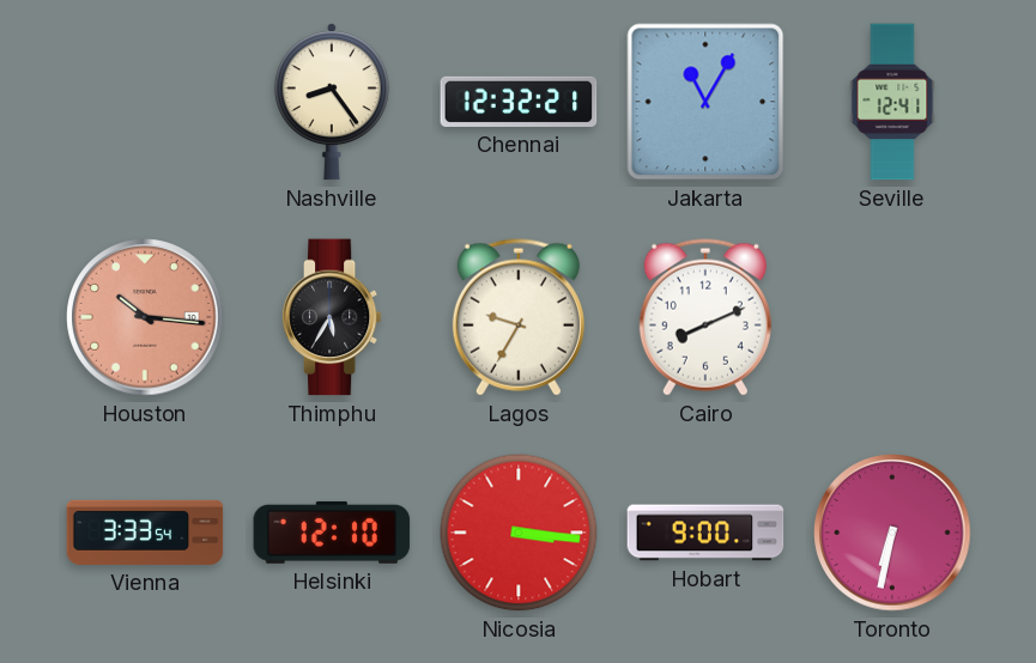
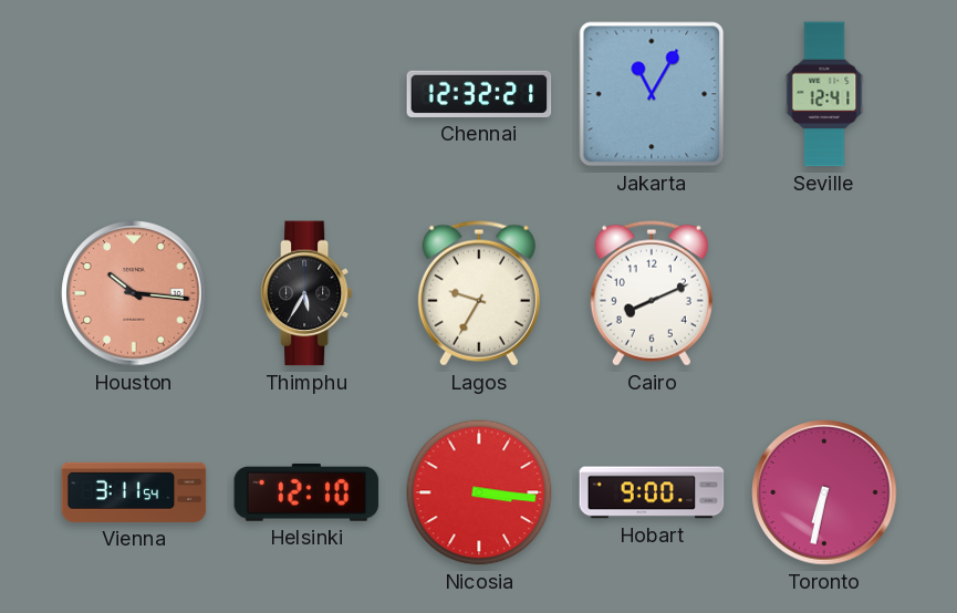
Nashville: 8:24 -> none
Vienna: 3:33 -> 3:11
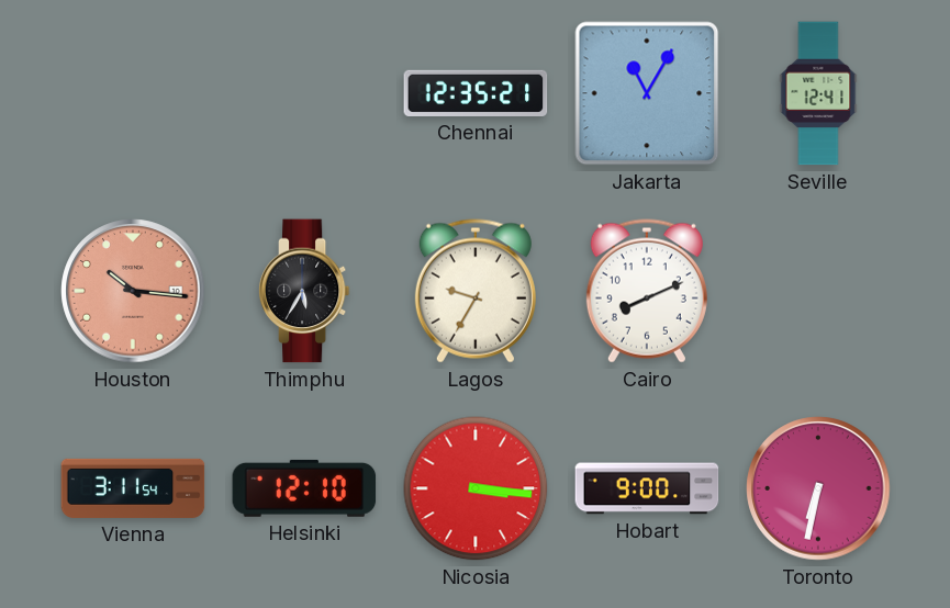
Chennai: 12:32 -> 12:35
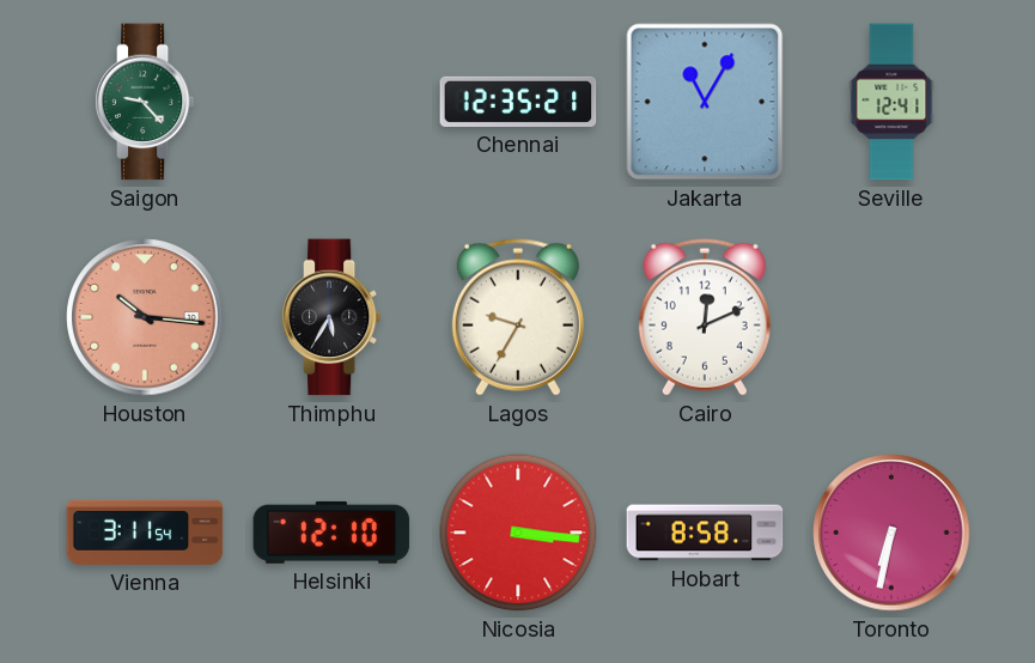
Saigon: none -> 9:23
Cairo: 8:11 -> 12:11
Hobart: 9:00 -> 8:58
